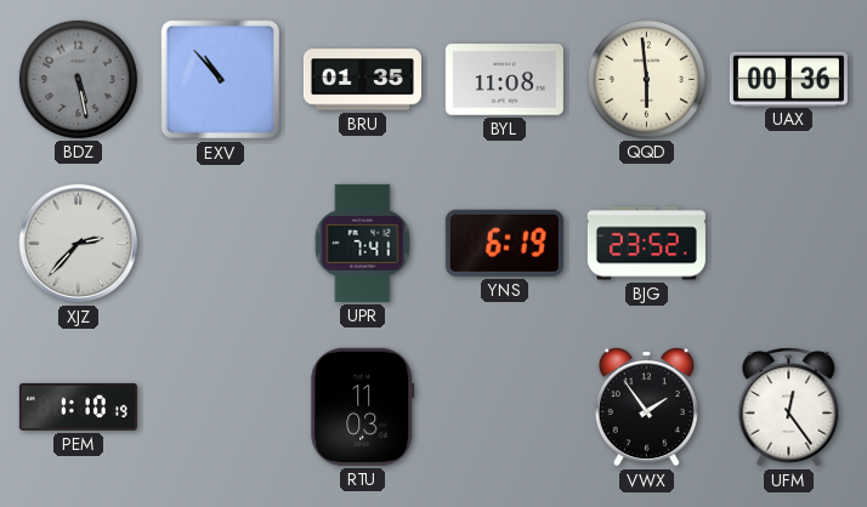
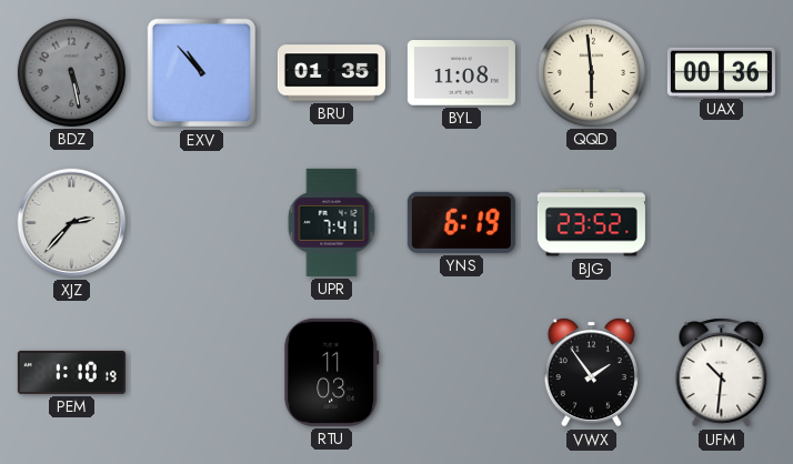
UFM: 12:24 -> 10:31
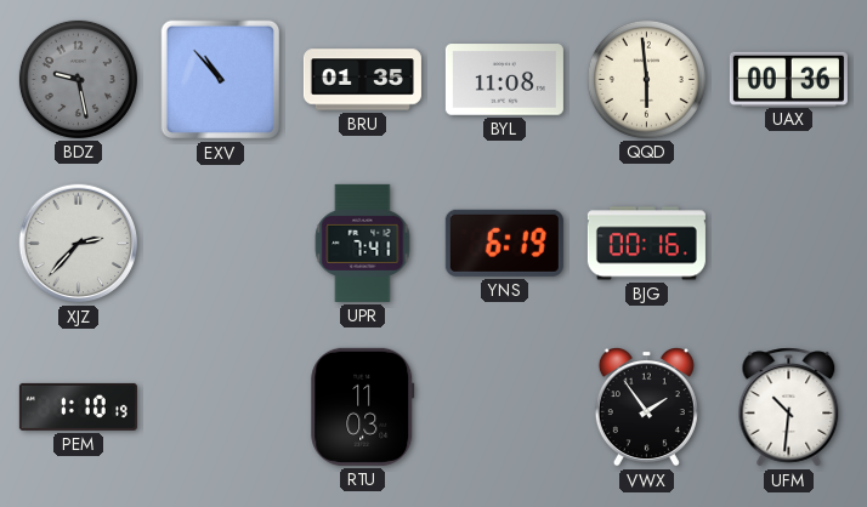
BDZ: 5:28 -> 9:28
BJG: 23:52 -> 00:16
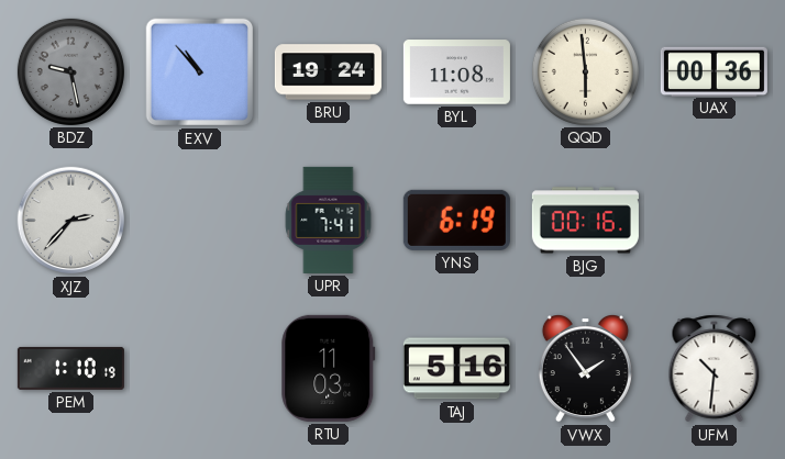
BRU: 01:35 -> 19:24
TAJ: none -> 5:16
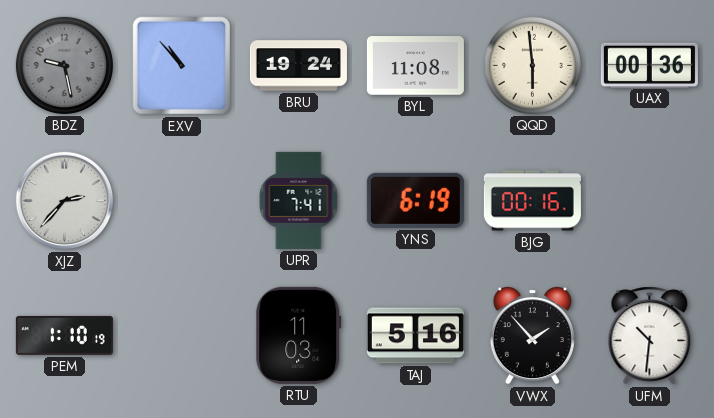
VWX: 1:54 -> 1:53
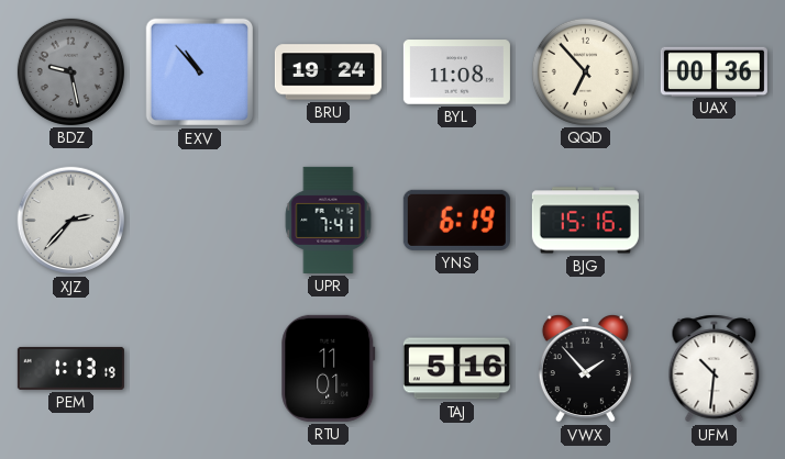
QQD: 5:59 -> 6:53
BJG: 00:16 -> 15:16
PEM: 1:10 -> 1:13
RTU: 11:03 -> 11:01
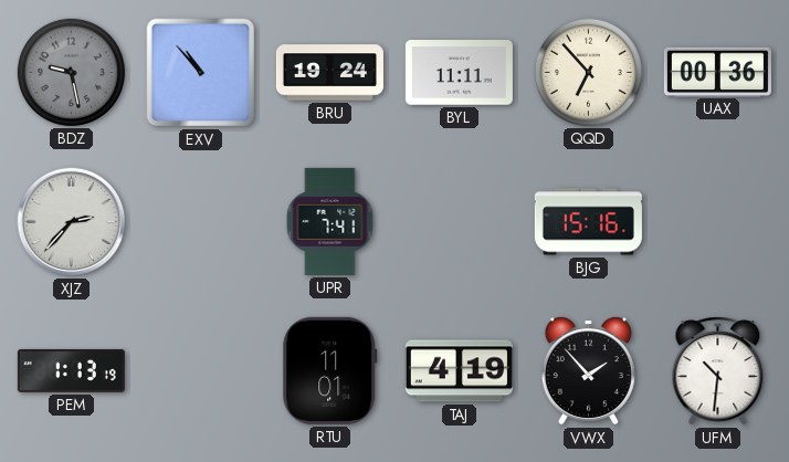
BYL: 11:08 -> 11:11
YNS: 6:19 -> none
TAJ: 5:16 -> 4:19
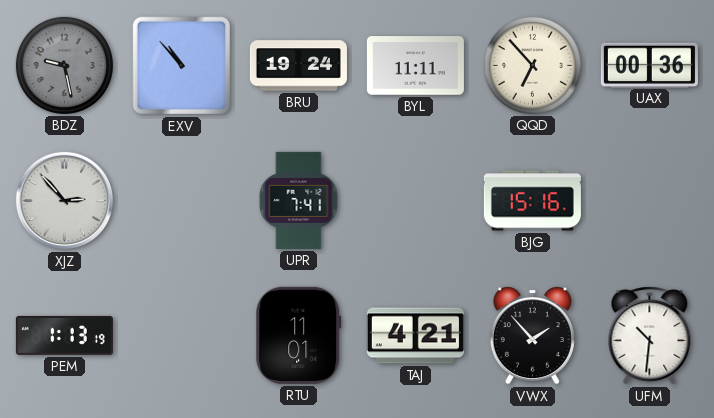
XJZ: 2:37 -> 2:53
TAJ: 4:19 -> 4:21
